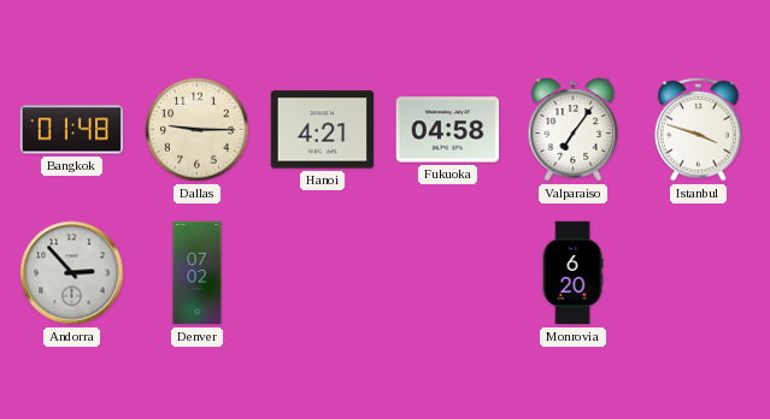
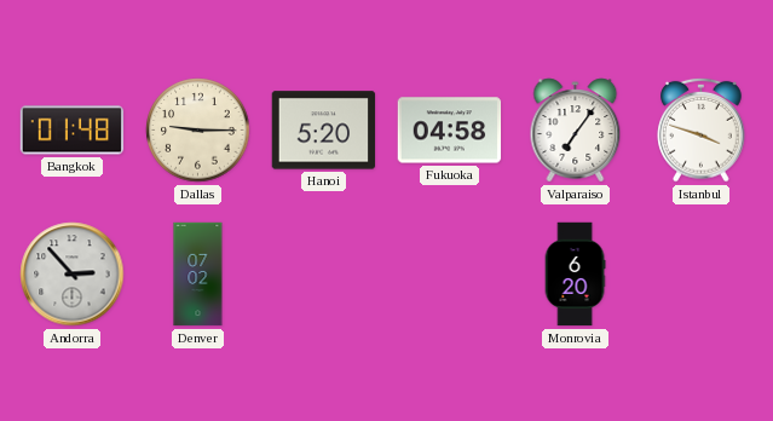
Hanoi: 4:21 -> 5:20
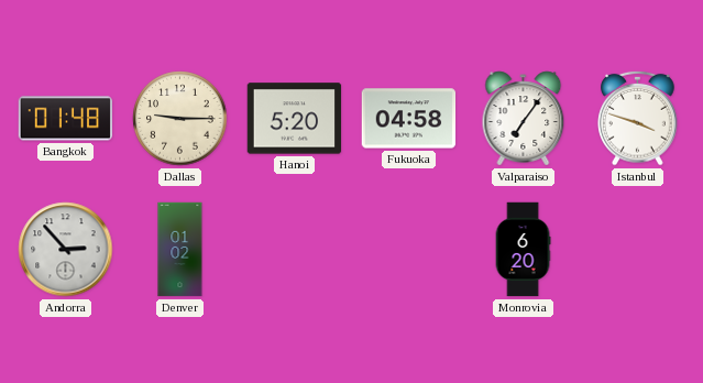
Denver: 07:02 -> 01:02
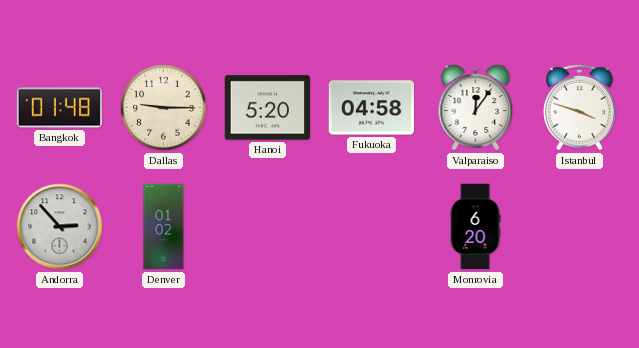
Valparaiso: 7:06 -> 12:06
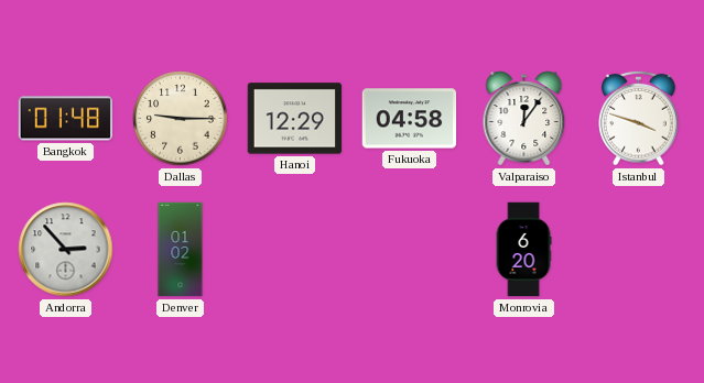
Hanoi: 5:20 -> 12:29
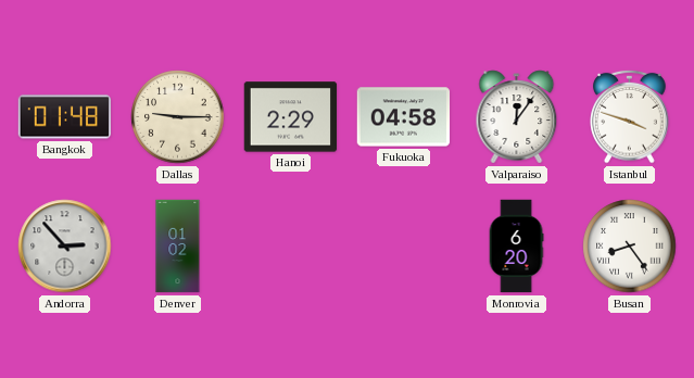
Hanoi: 12:29 -> 2:29
Busan: none -> 8:24
